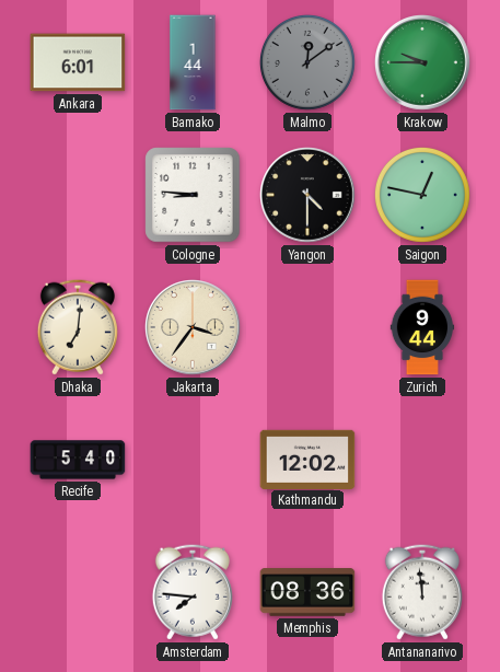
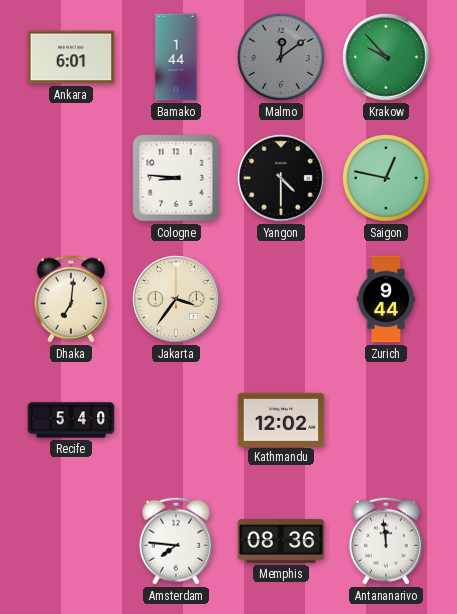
Krakow: 9:45 -> 9:53
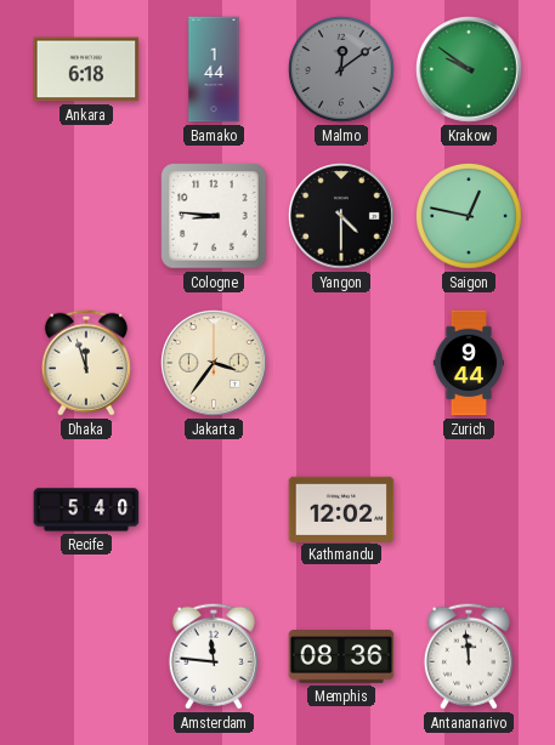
Ankara: 6:01 -> 6:18
Krakow: 9:53 -> 9:51
Dhaka: 7:01 -> 11:57
Amsterdam: 7:46 -> 11:46
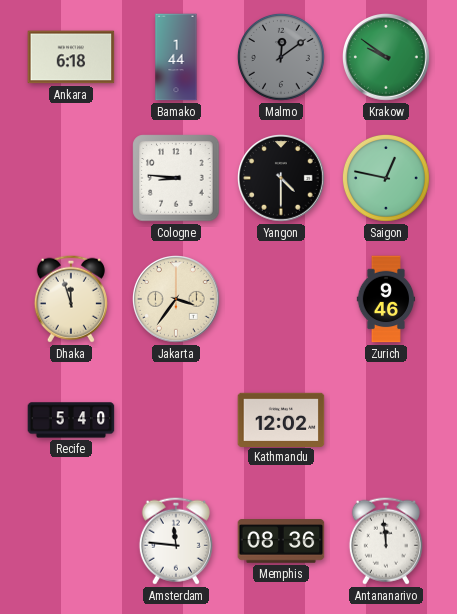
Zurich: 9:44 -> 9:46
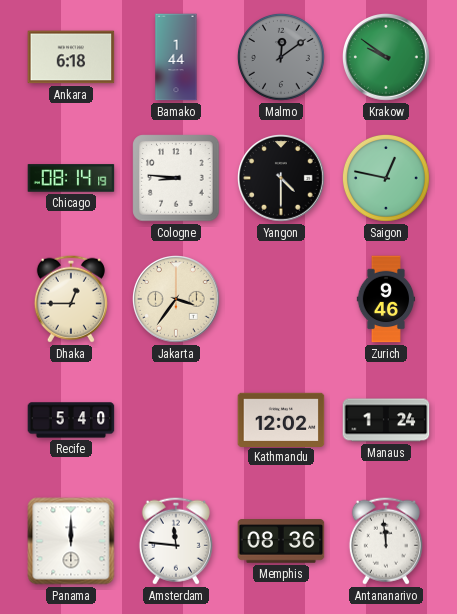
Chicago: none -> 08:14
Dhaka: 11:57 -> 12:45
Manaus: none -> 1:24
Panama: none -> 12:00
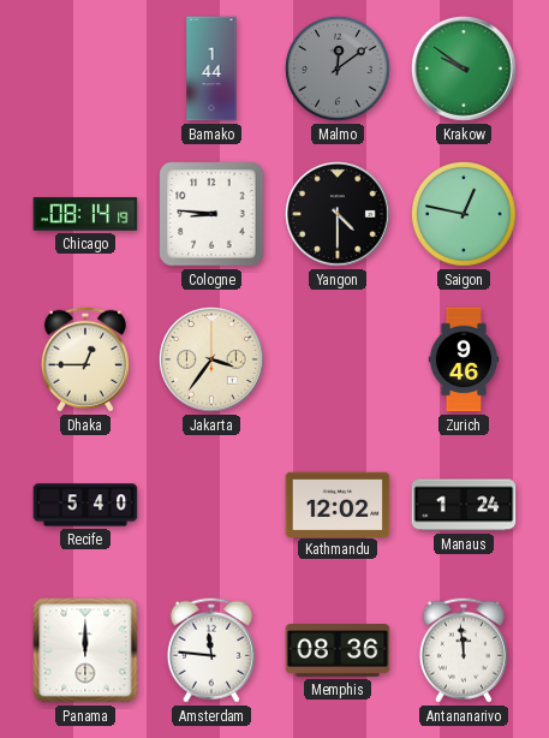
Ankara: 6:18 -> none
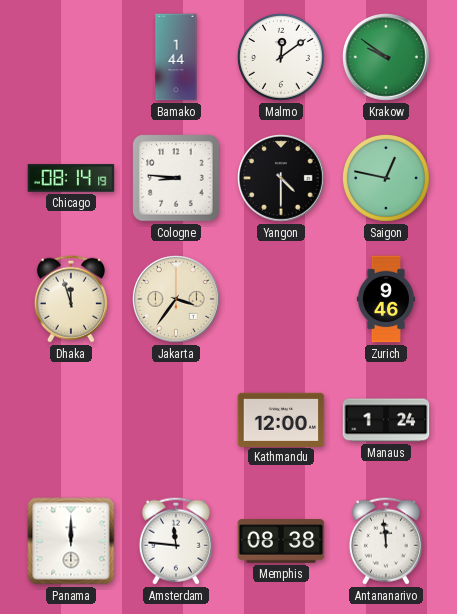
Malmo dial: grey -> white
Dhaka: 12:45 -> 11:57
Recife: 5:40 -> none
Kathmandu: 12:02 -> 12:00
Memphis: 08:36 -> 08:38
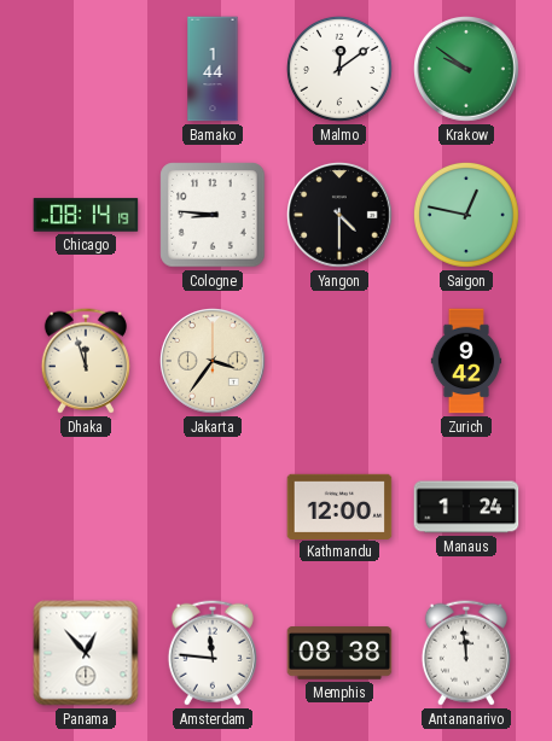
Zurich: 9:46 -> 9:42
Panama: 12:00 -> 12:53
